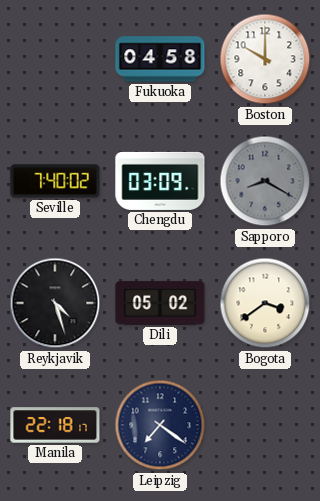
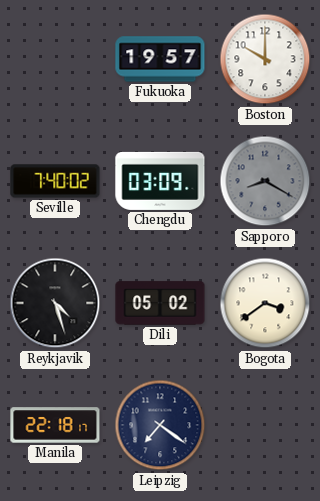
Fukuoka: 04:58 -> 19:57
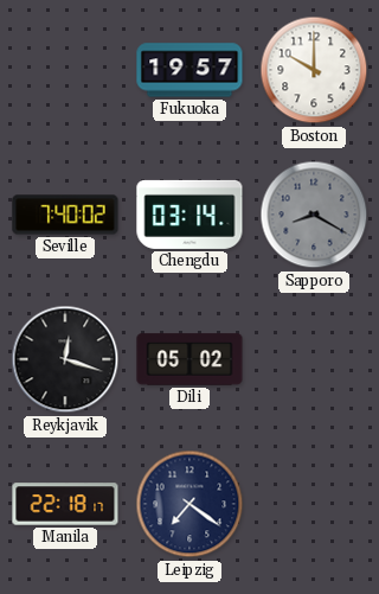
Chengdu: 03:09 -> 03:14
Reykjavik: 4:27 -> 12:18
Bogota: 3:39 -> none
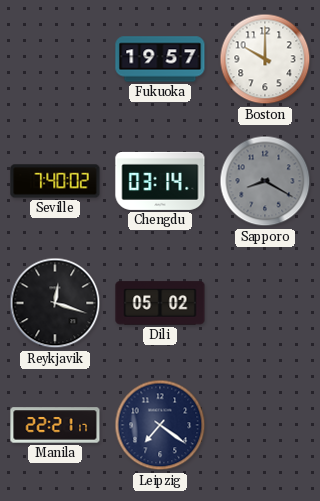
Manila: 22:18 -> 22:21
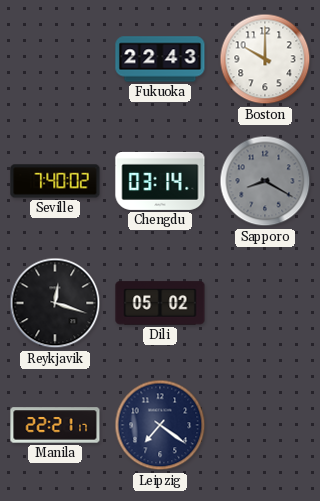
Fukuoka: 19:57 -> 22:43
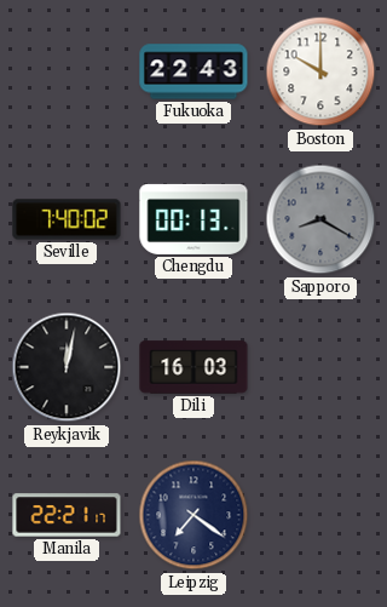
Chengdu: 03:14 -> 00:13
Reykjavik: 12:18 -> 12:02
Dili: 05:02 -> 16:03
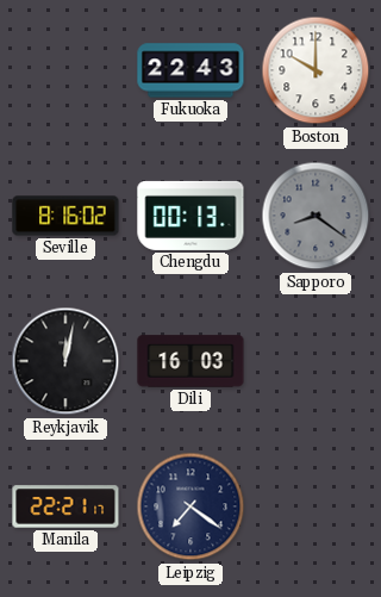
Seville: 7:40 -> 8:16
Sapporo: 8:20 -> 8:21
